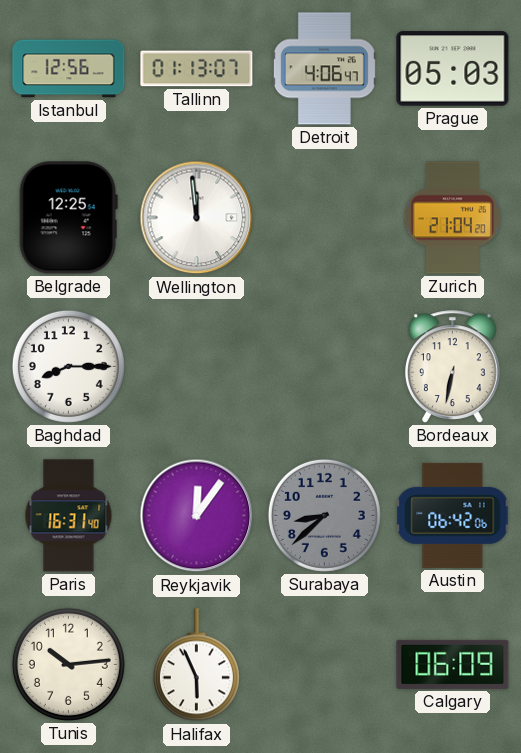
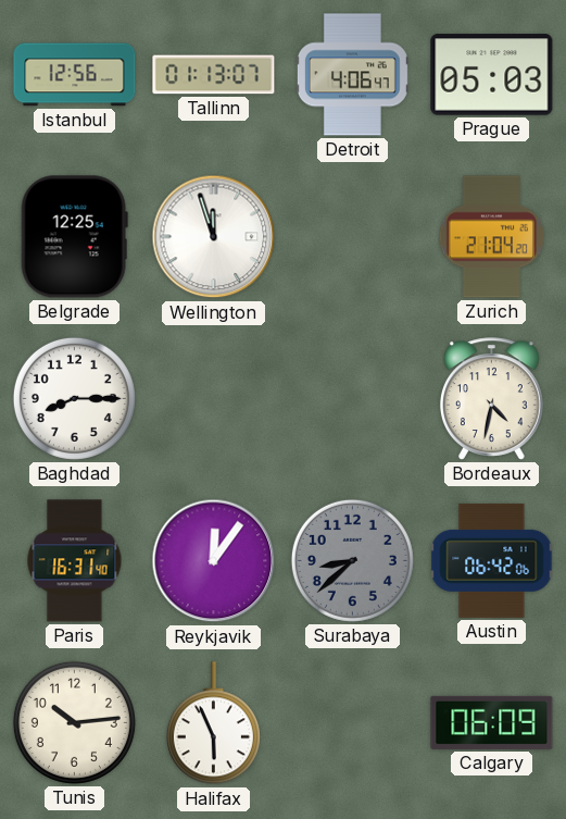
Wellington: 11:59 -> 11:57
Bordeaux: 6:32 -> 4:32
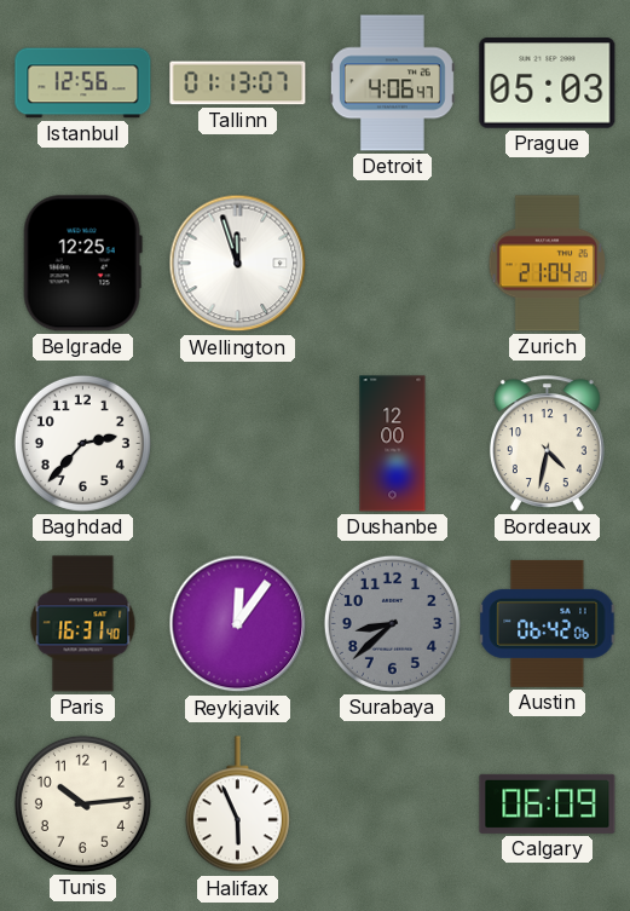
Baghdad: 8:15 -> 2:37
Dushanbe: none -> 12:00
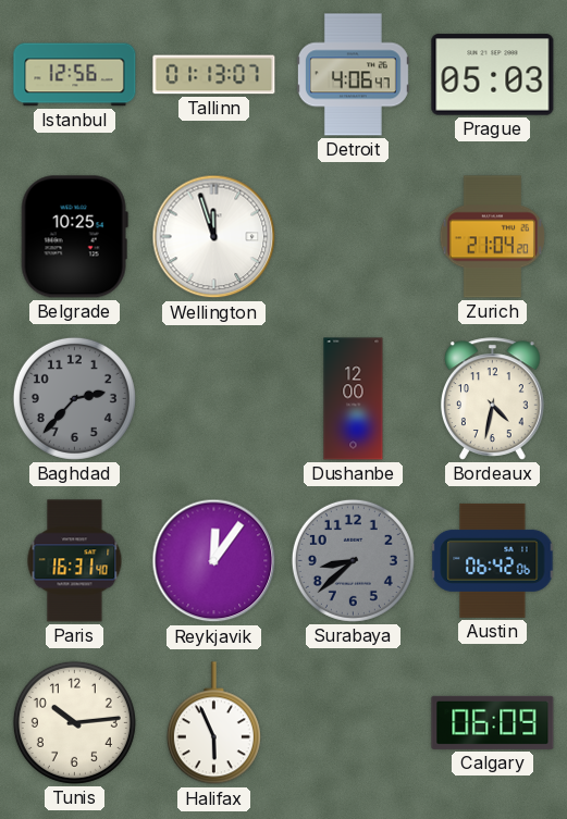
Belgrade: 12:25 -> 10:25
Baghdad dial: white -> grey
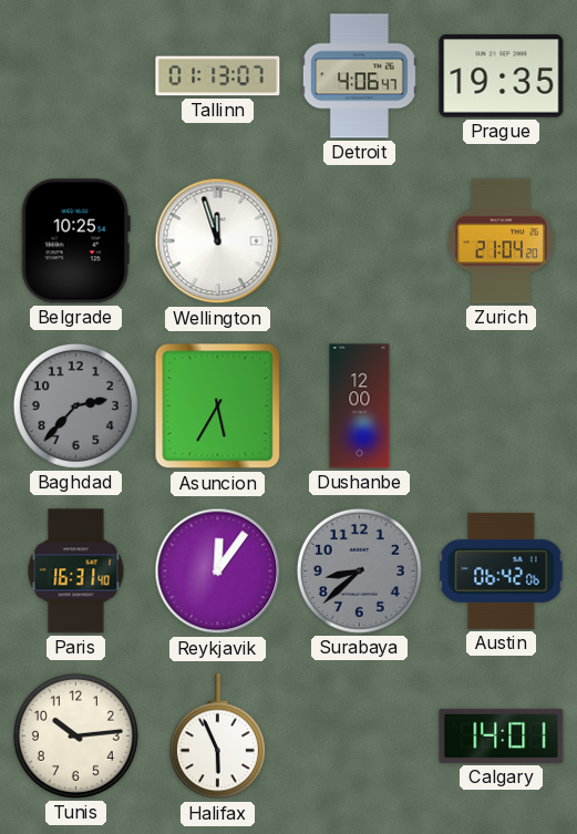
Istanbul: 12:56 -> none
Prague: 05:03 -> 19:35
Asuncion: none -> 5:35
Bordeaux: 4:32 -> none
Calgary: 06:09 -> 14:01
